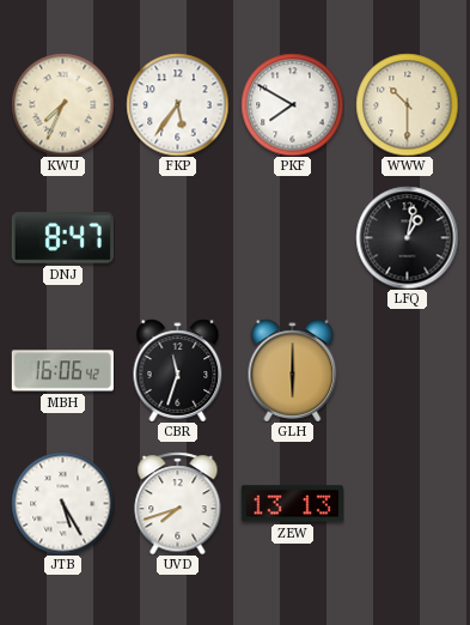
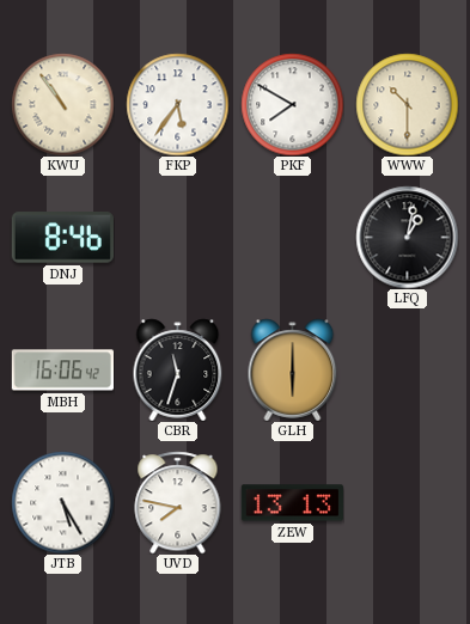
KWU: 7:34 -> 10:54
DNJ: 8:47 -> 8:46
UVD: 7:42 -> 7:47
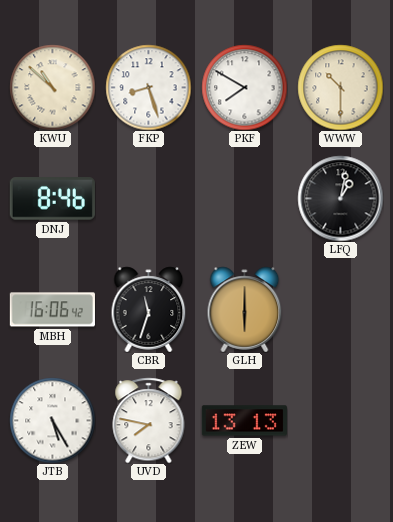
KWU: 10:54 -> 10:52
FKP: 5:36 -> 8:27
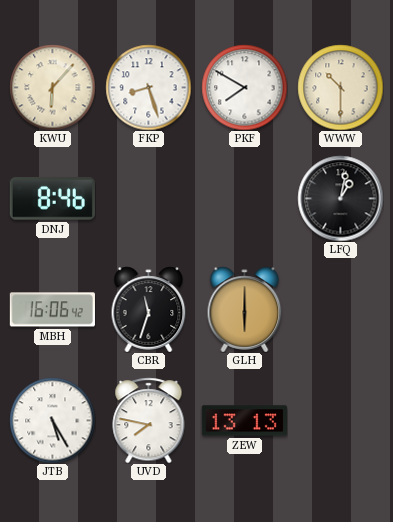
KWU: 10:52 -> 6:07
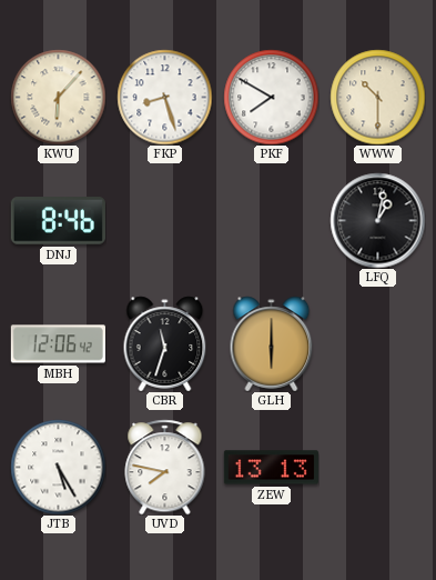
MBH: 16:06 -> 12:06
